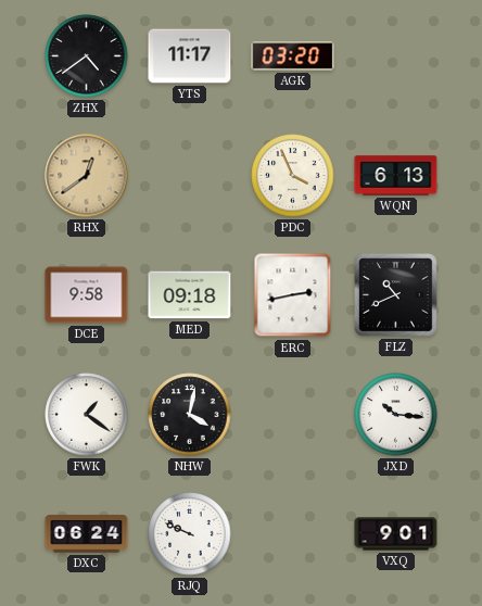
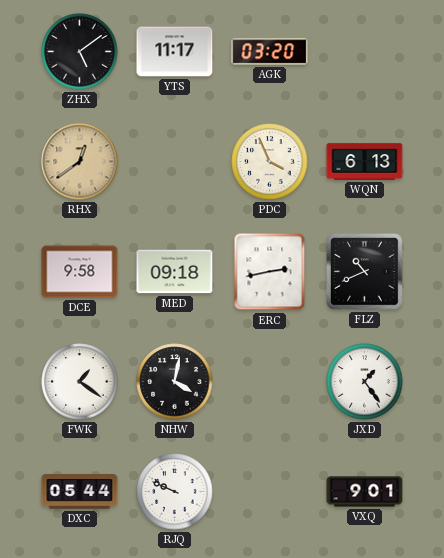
ZHX: 4:39 -> 5:09
JXD: 10:16 -> 1:24
DXC: 06:24 -> 05:44
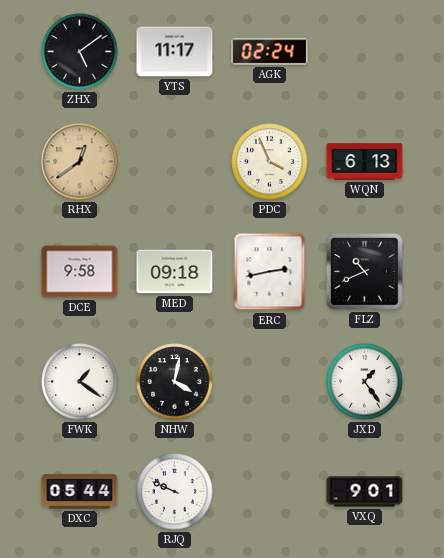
AGK: 03:20 -> 02:24
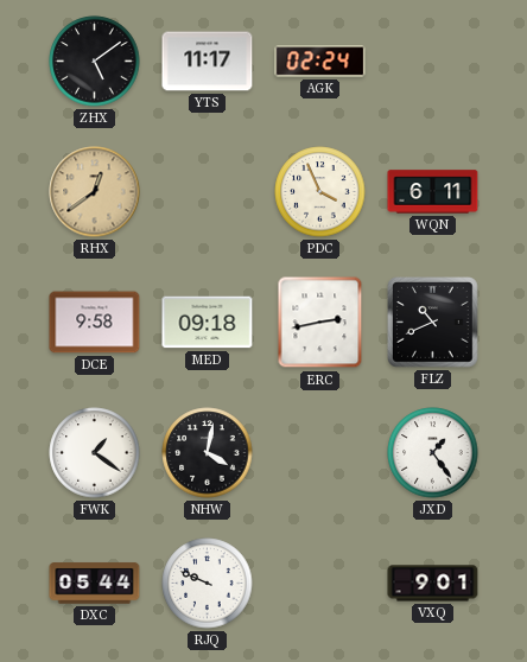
WQN: 6:13 -> 6:11
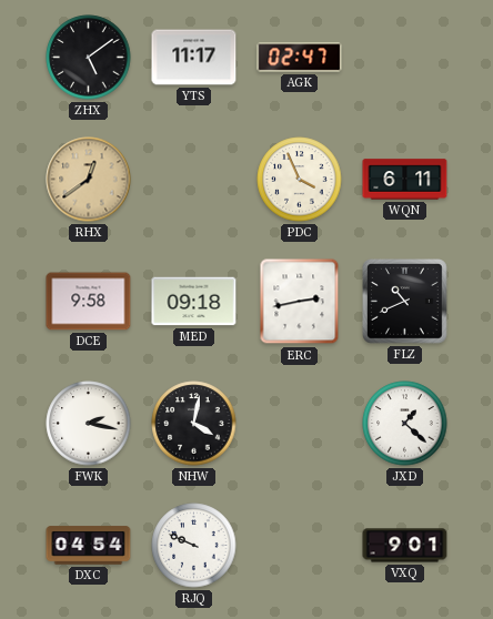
AGK: 02:24 -> 02:47
FWK: 1:21 -> 2:17
JXD: 1:24 -> 1:22
DXC: 05:44 -> 04:54
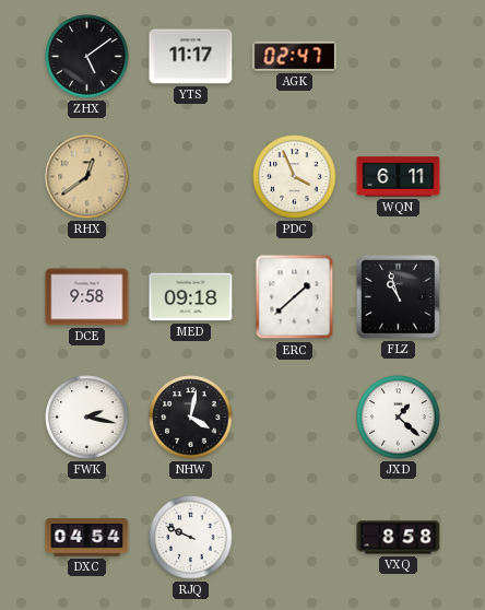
ERC: 2:43 -> 1:38
FLZ: 10:41 -> 10:57
VXQ: 9:01 -> 8:58
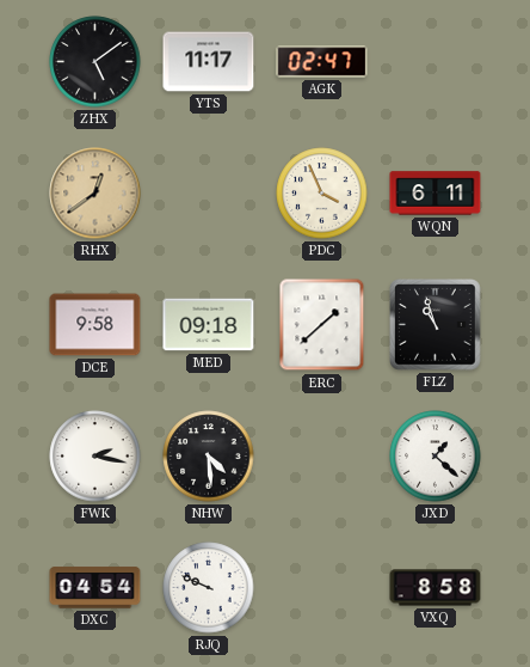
NHW: 4:02 -> 4:29
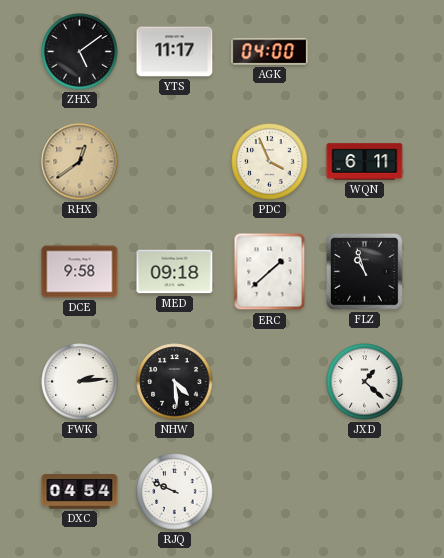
AGK: 02:47 -> 04:00
FWK: 2:17 -> 2:14
VXQ: 8:58 -> none
